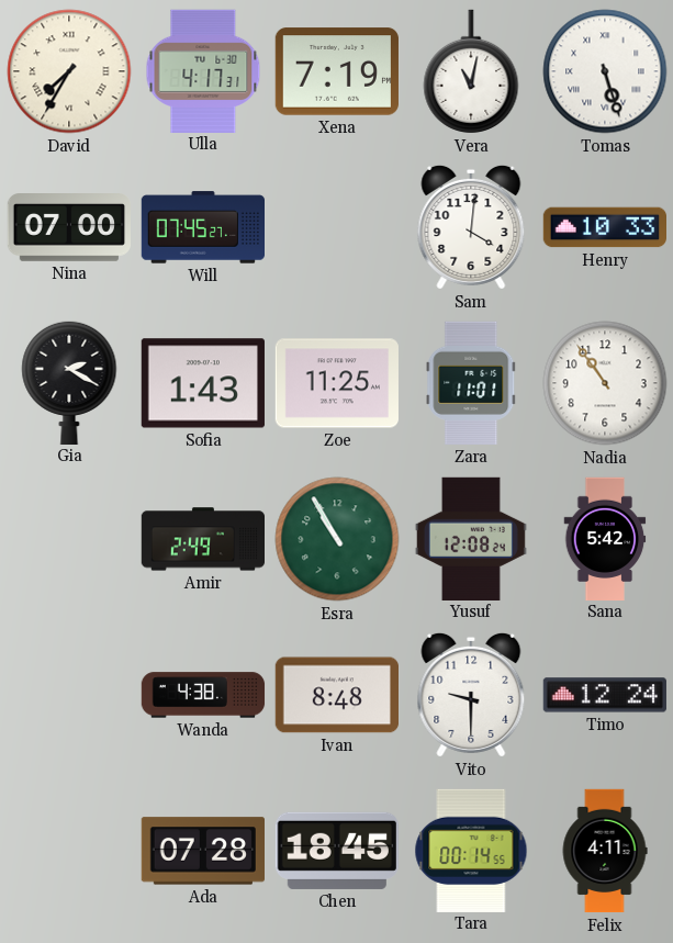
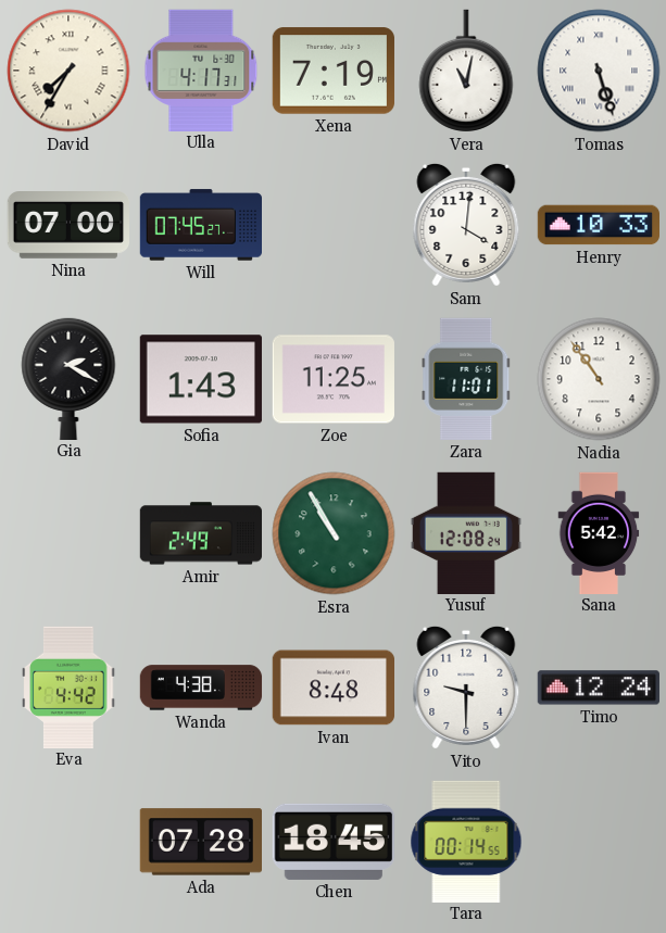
Eva: none -> 4:42
Felix: 4:11 -> none
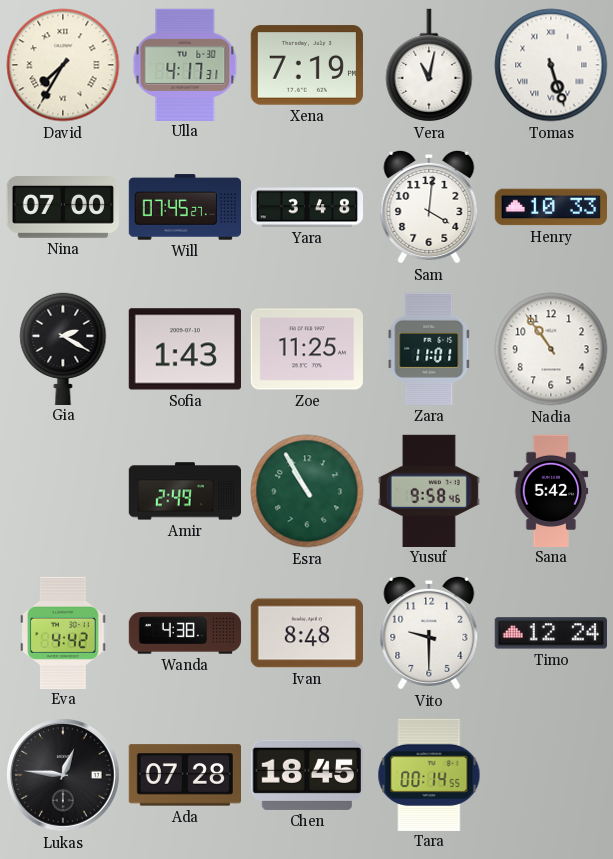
Yara: none -> 3:48
Yusuf: 12:08 -> 9:58
Lukas: none -> 12:46
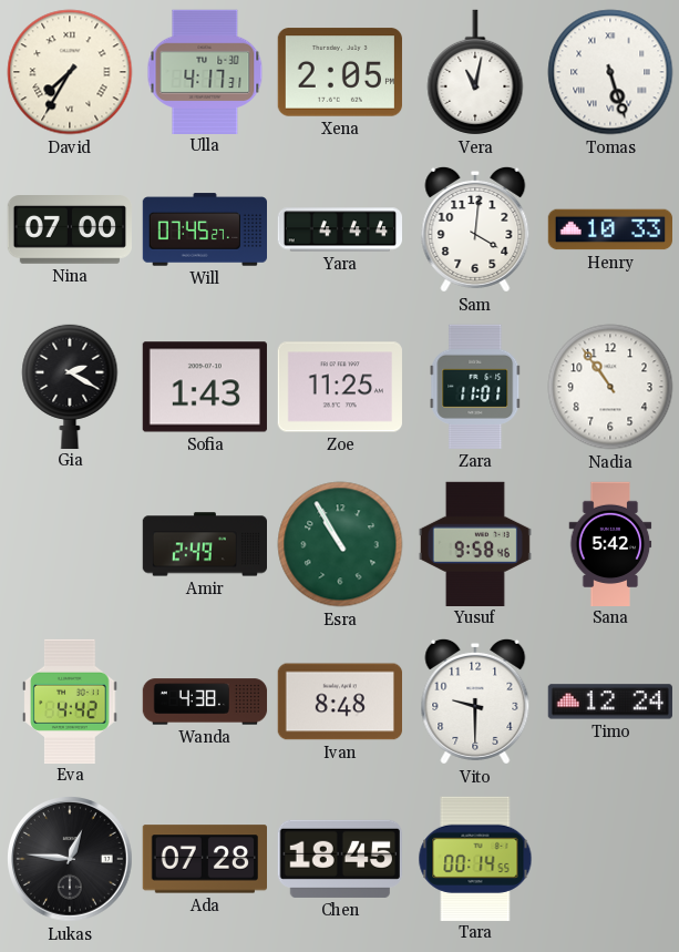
Xena: 7:19 -> 2:05
Yara: 3:48 -> 4:44
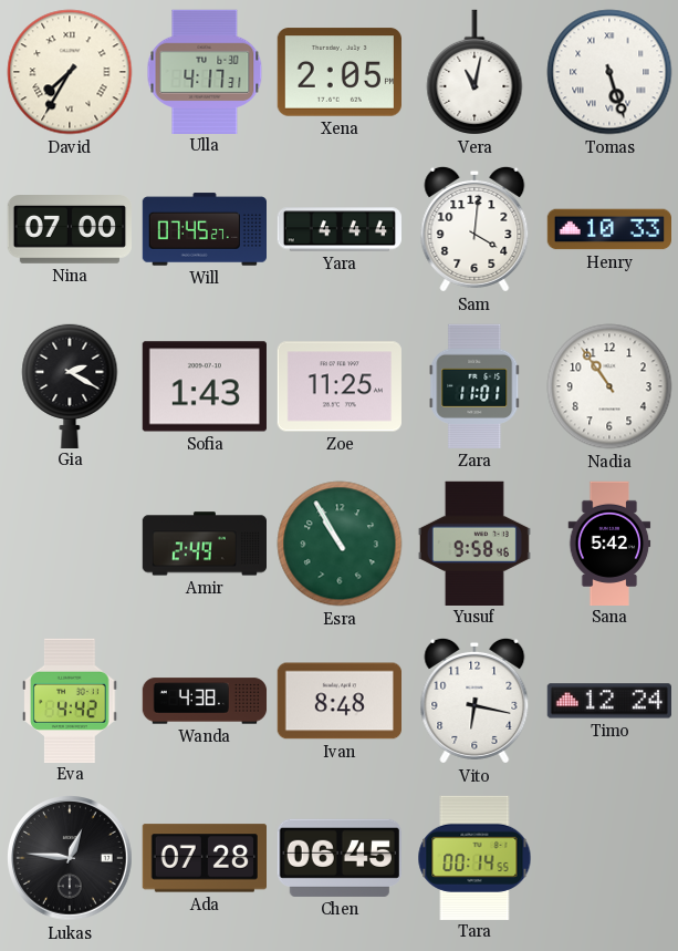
Vito: 9:30 -> 6:17
Chen: 18:45 -> 06:45
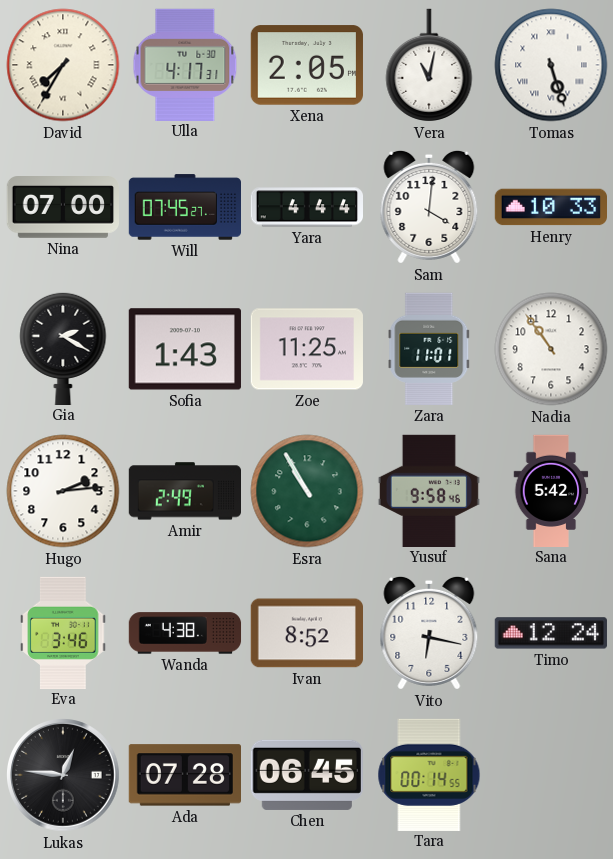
Hugo: none -> 2:14
Eva: 4:42 -> 3:46
Ivan: 8:48 -> 8:52
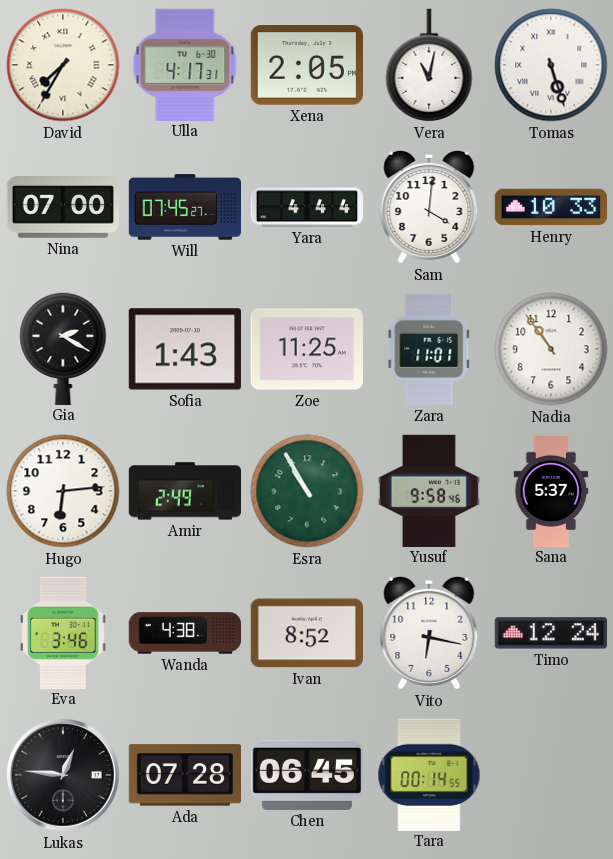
Hugo: 2:14 -> 6:14
Sana: 5:42 -> 5:37
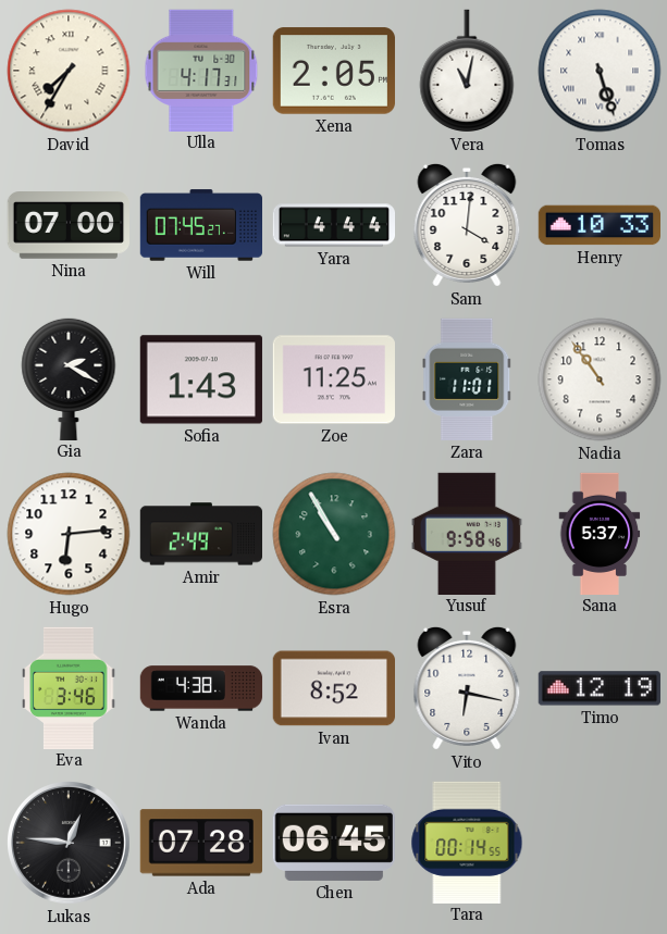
Timo: 12:24 -> 12:19
